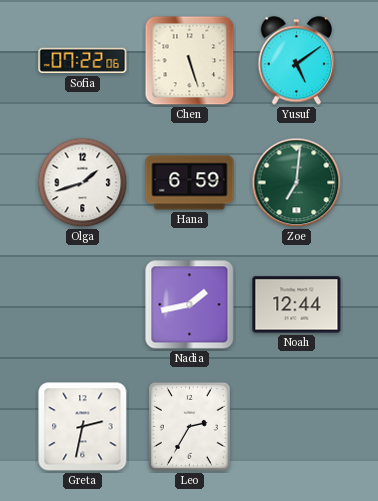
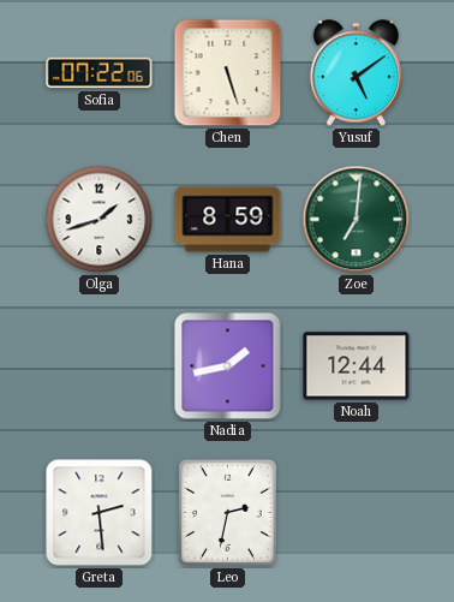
Hana: 6:59 -> 8:59
Greta: 2:32 -> 2:29
Leo: 2:35 -> 2:32
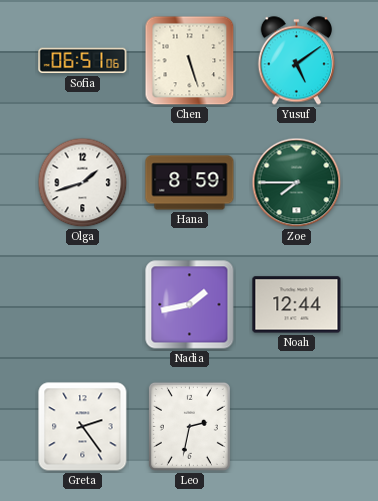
Sofia: 07:22 -> 06:51
Zoe: 7:01 -> 7:45
Greta: 2:29 -> 2:24
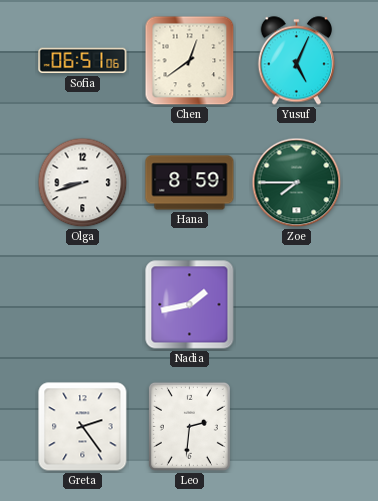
Chen: 5:27 -> 12:39
Yusuf: 5:09 -> 5:04
Olga: 1:42 -> 8:42
Noah: 12:44 -> none
Leo: 2:32 -> 2:31
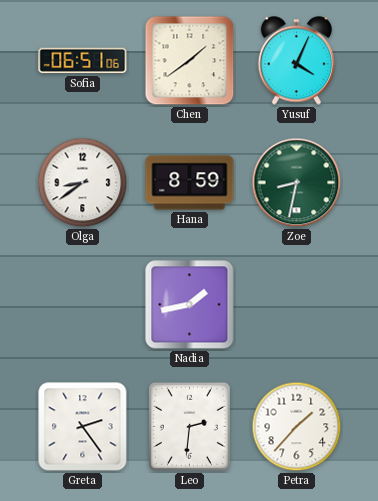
Chen: 12:39 -> 1:39
Yusuf: 5:04 -> 4:04
Olga: 8:42 -> 8:39
Zoe: 7:45 -> 8:32
Petra: none -> 1:37
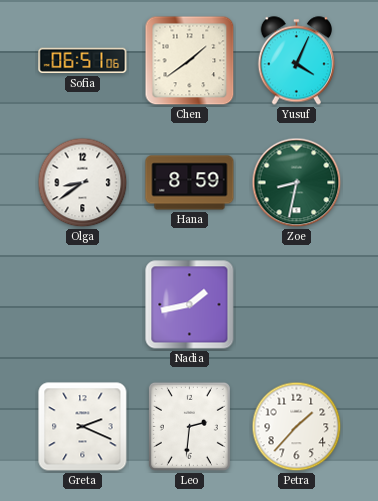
Greta: 2:24 -> 2:19
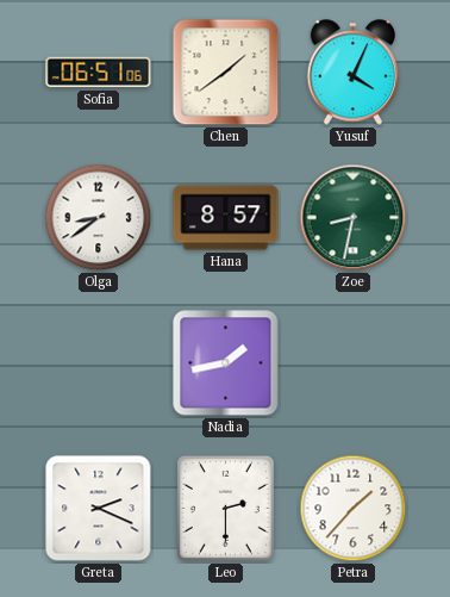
Hana: 8:59 -> 8:57
Leo: 2:31 -> 2:30
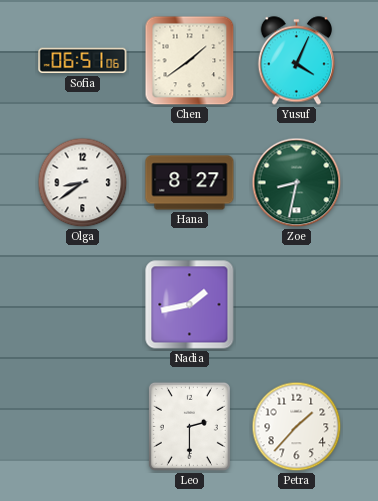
Hana: 8:57 -> 8:27
Greta: 2:19 -> none
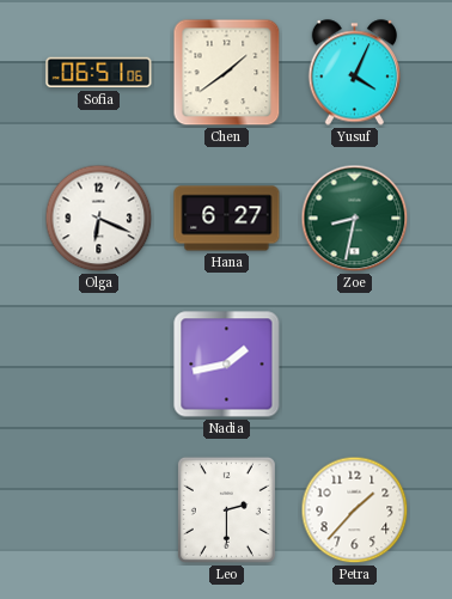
Olga: 8:39 -> 6:19
Hana: 8:27 -> 6:27
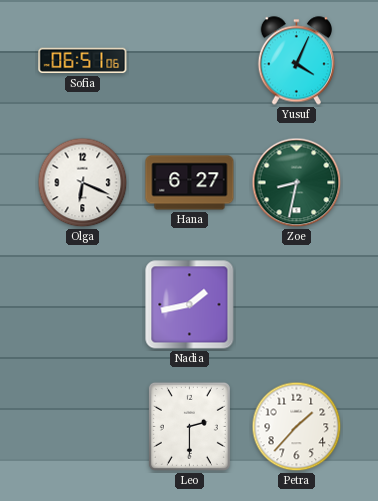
Chen: 1:39 -> none
